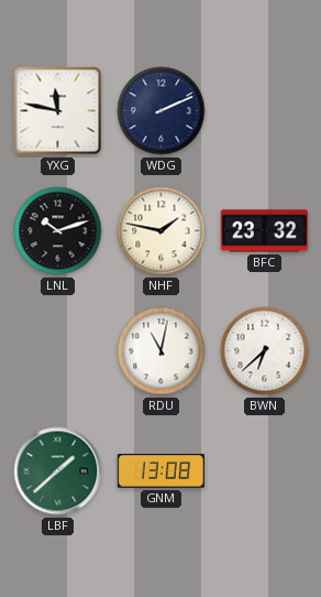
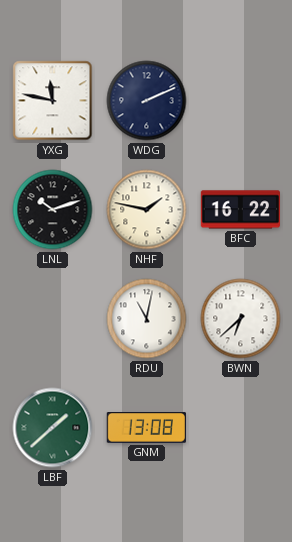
BFC: 23:32 -> 16:22
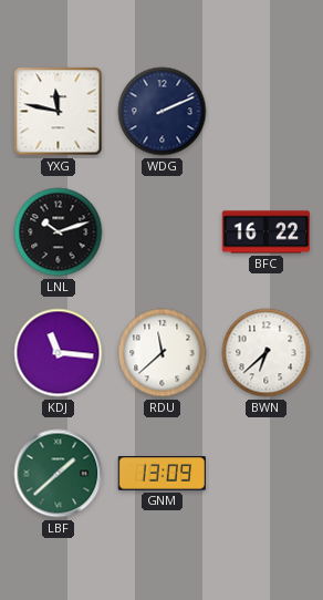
NHF: 1:47 -> none
KDJ: none -> 11:16
RDU: 11:02 -> 11:38
GNM: 13:08 -> 13:09
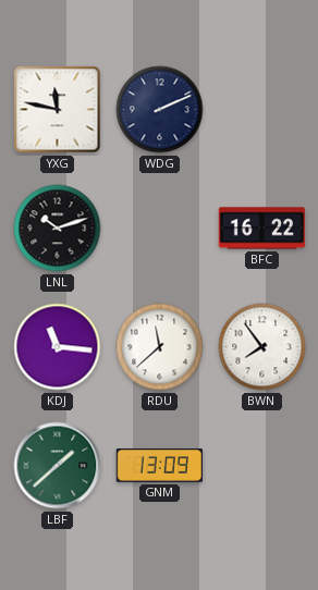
BWN: 6:38 -> 7:54
